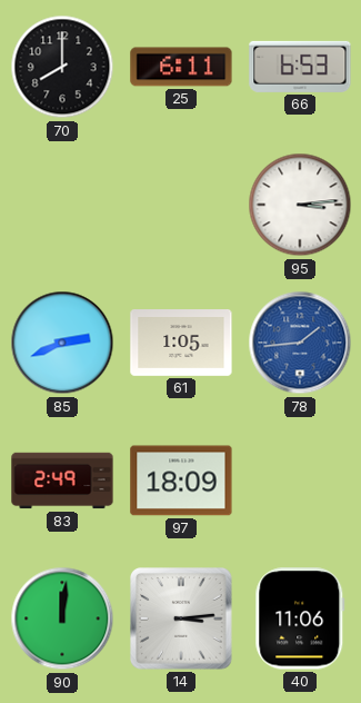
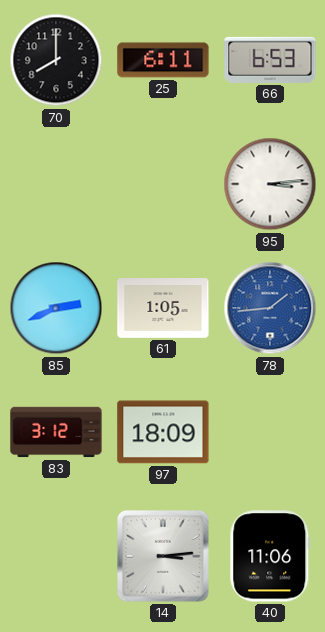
83: 2:49 -> 3:12
90: 12:01 -> none
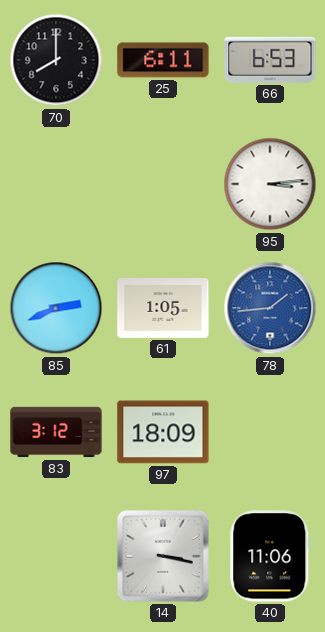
14: 3:14 -> 3:17
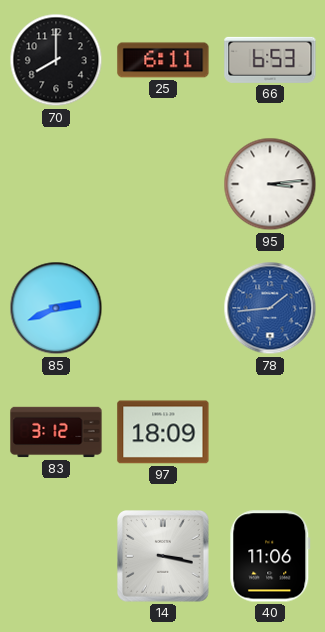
61: 1:05 -> none
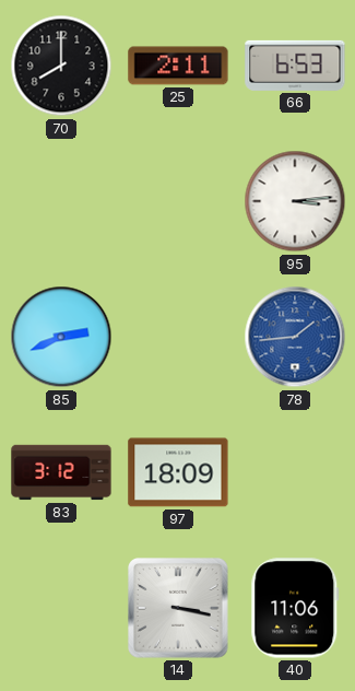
25: 6:11 -> 2:11
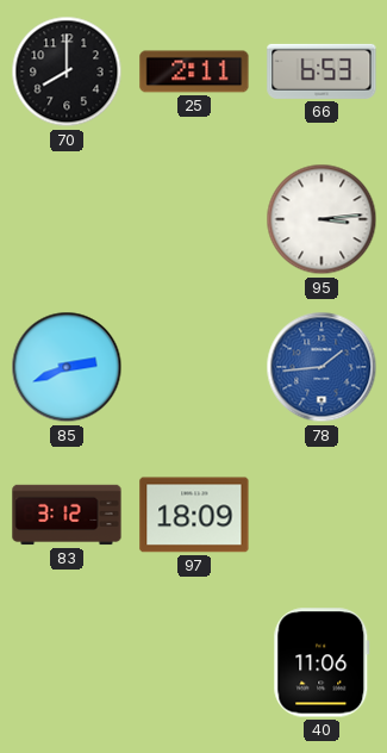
14: 3:17 -> none
